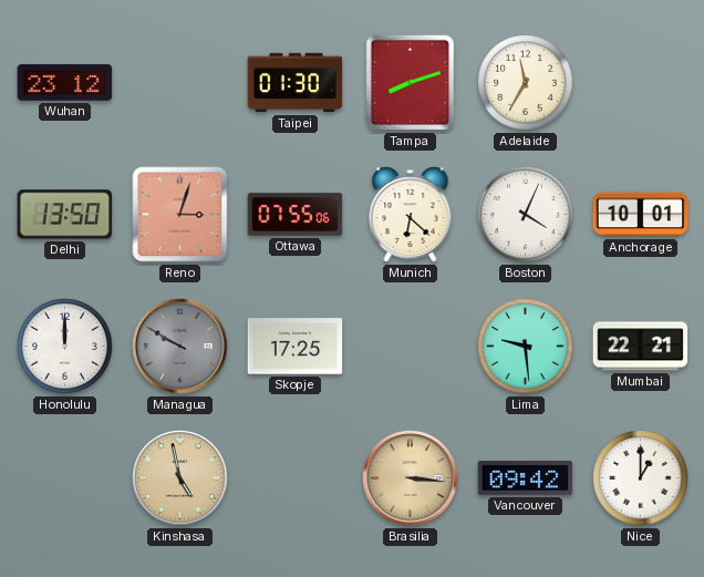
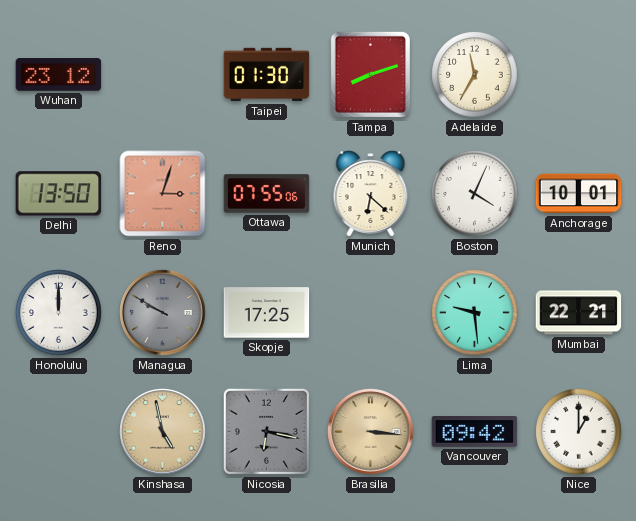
Nicosia: none -> 6:17
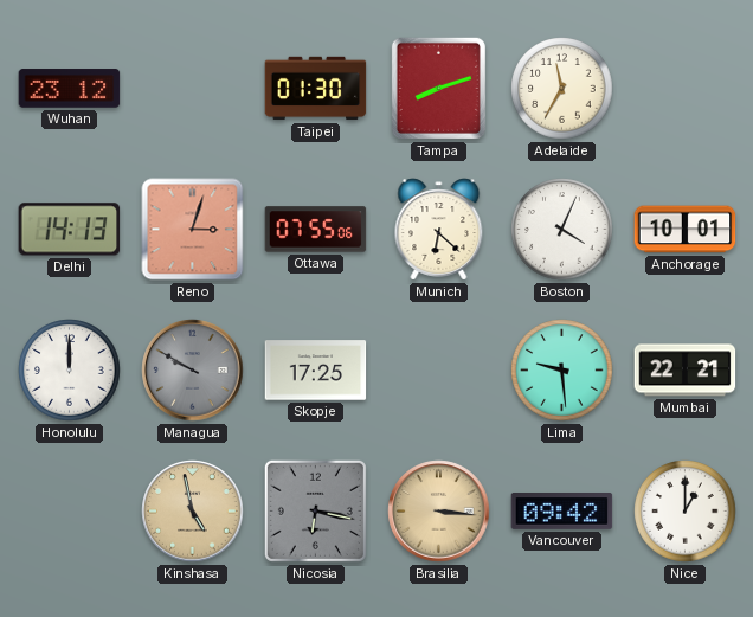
Delhi: 13:50 -> 14:13
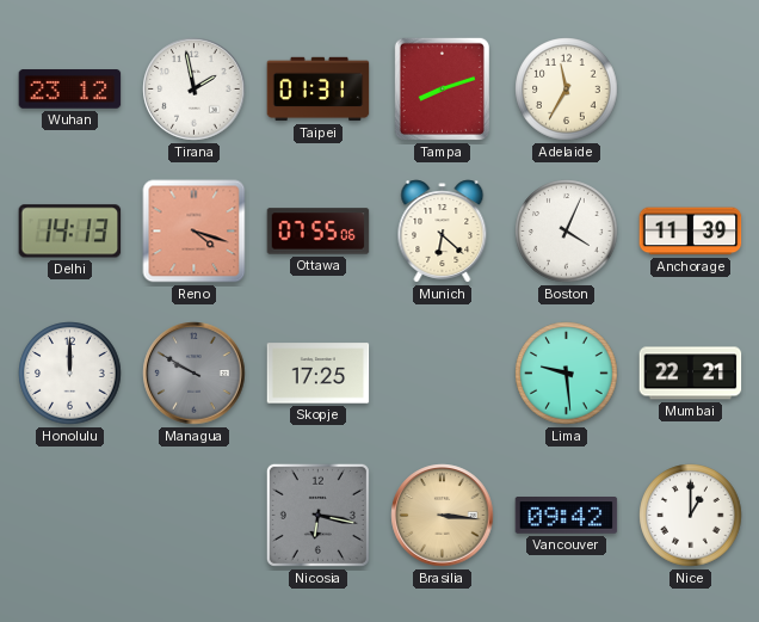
Tirana: none -> 1:58
Taipei: 01:30 -> 01:31
Reno: 3:03 -> 4:18
Anchorage: 10:01 -> 11:39
Kinshasa: 4:58 -> none
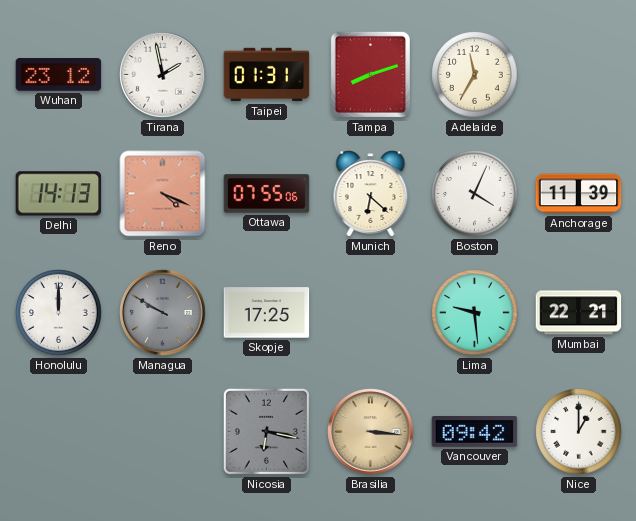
Reno: 4:18 -> 4:19
